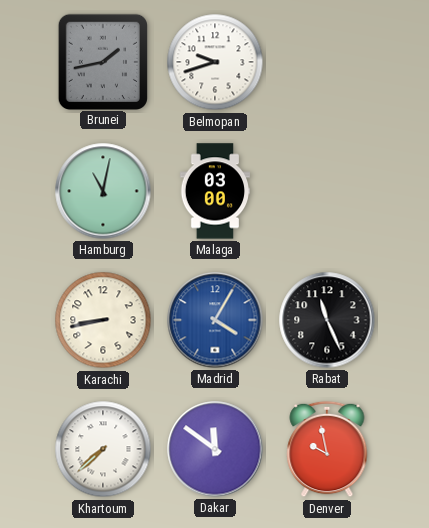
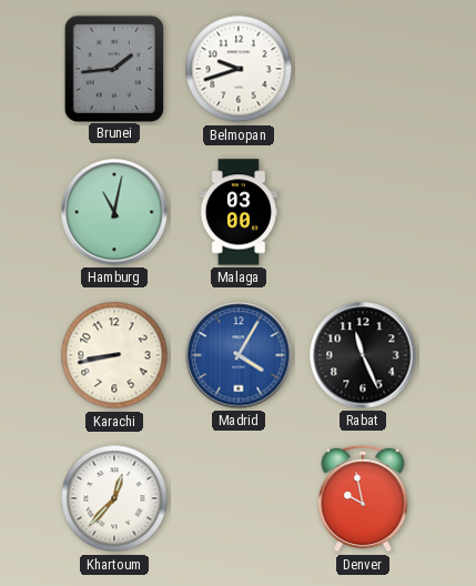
Brunei: 1:43 -> 1:44
Khartoum: 7:38 -> 12:37
Dakar: 11:51 -> none
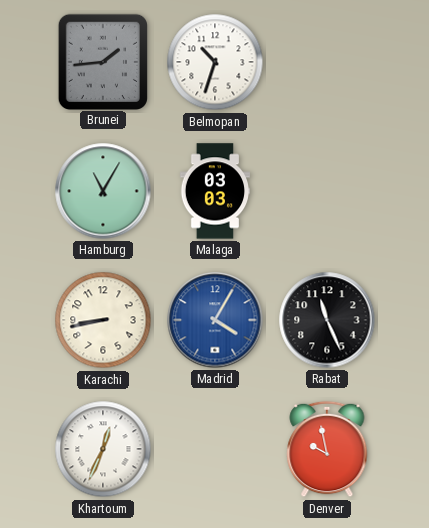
Belmopan: 9:42 -> 10:33
Hamburg: 11:02 -> 11:05
Malaga: 03:00 -> 03:03
Khartoum: 12:37 -> 12:34
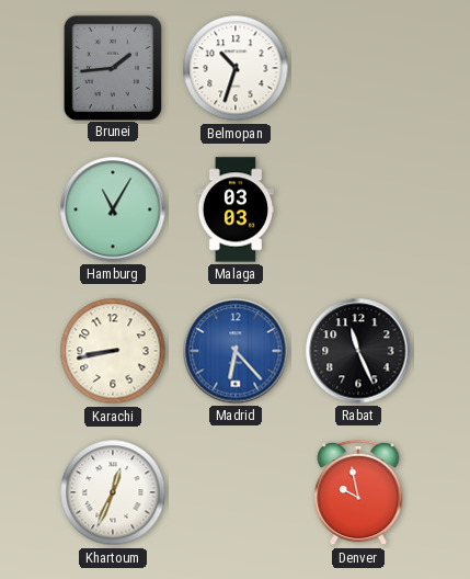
Madrid: 4:05 -> 6:23
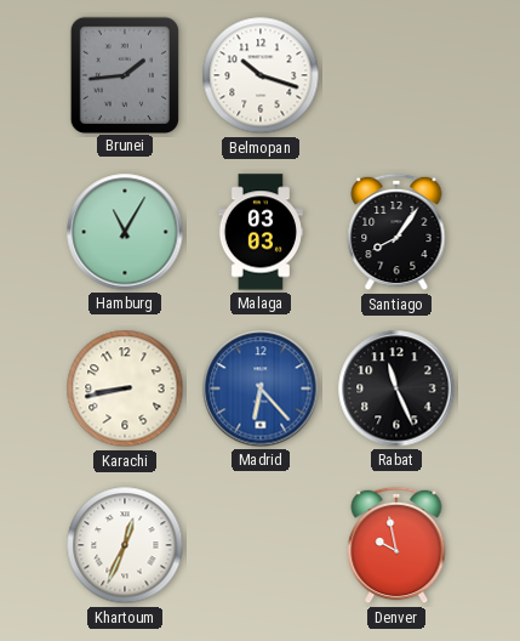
Belmopan: 10:33 -> 10:18
Santiago: none -> 8:06
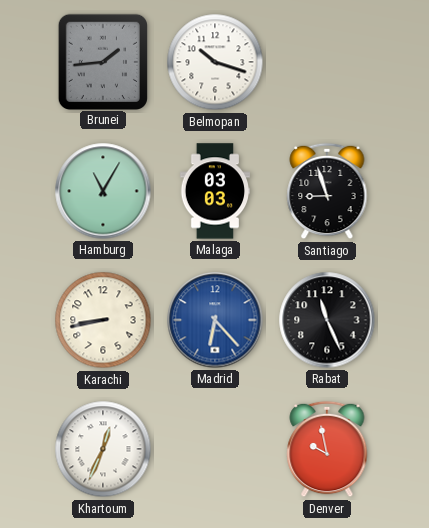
Santiago: 8:06 -> 8:57
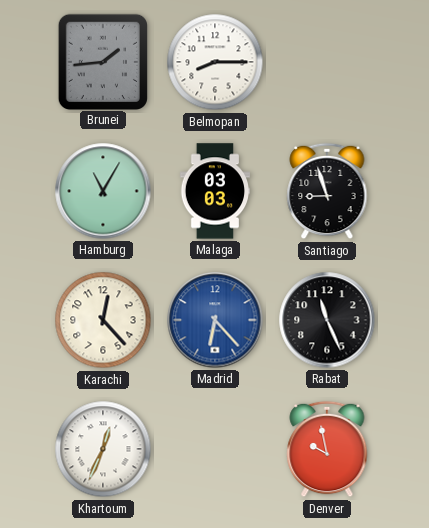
Belmopan: 10:18 -> 8:15
Karachi: 8:43 -> 12:23
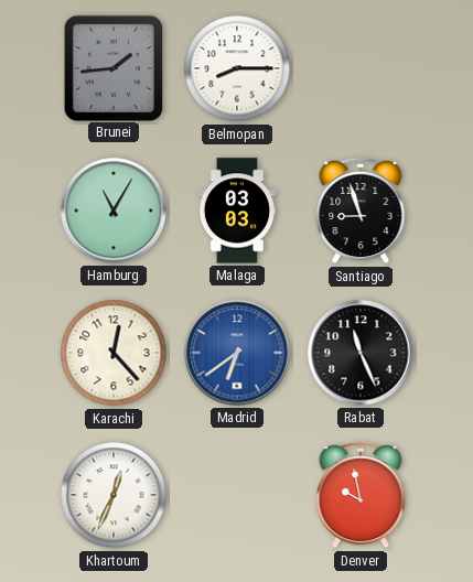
Madrid: 6:23 -> 6:39
